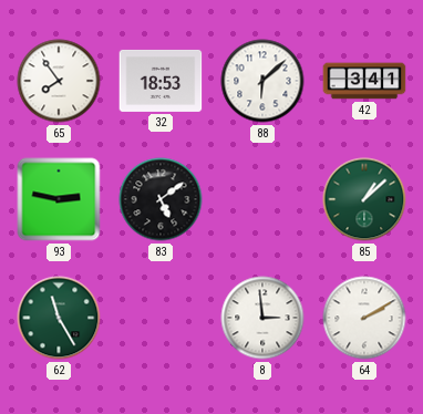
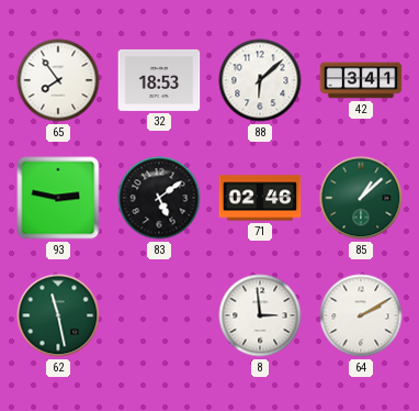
71: none -> 02:46
62: 11:25 -> 11:28
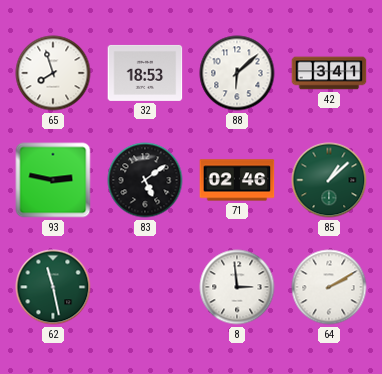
65: 7:54 -> 7:57
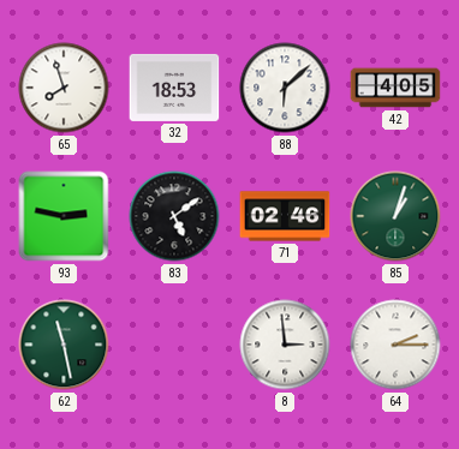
42: 3:41 -> 4:05
85: 1:08 -> 1:03
64: 2:10 -> 2:15
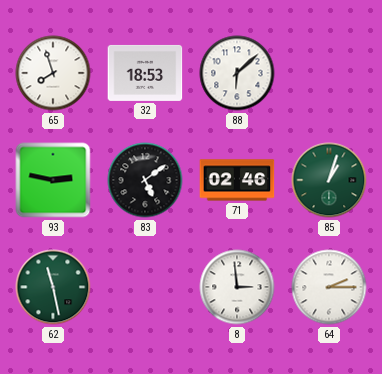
42: 4:05 -> none
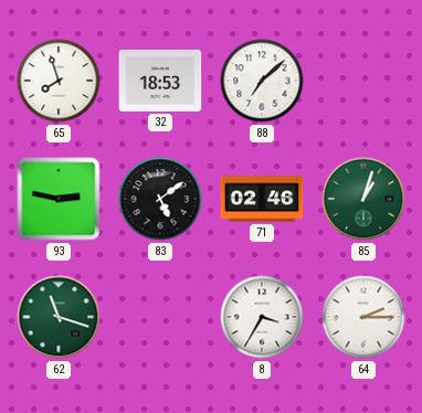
88: 6:08 -> 7:08
62: 11:28 -> 11:18
8: 2:59 -> 3:35
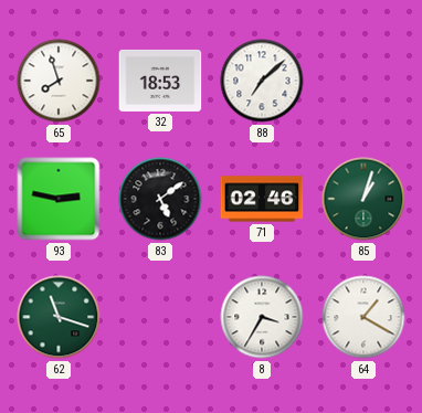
64: 2:15 -> 1:20
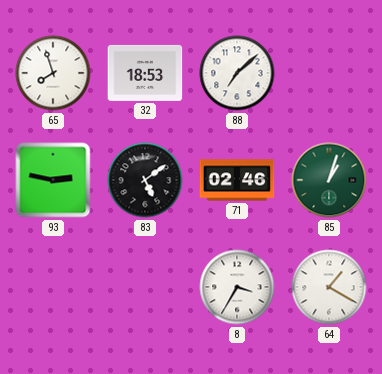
62: 11:18 -> none
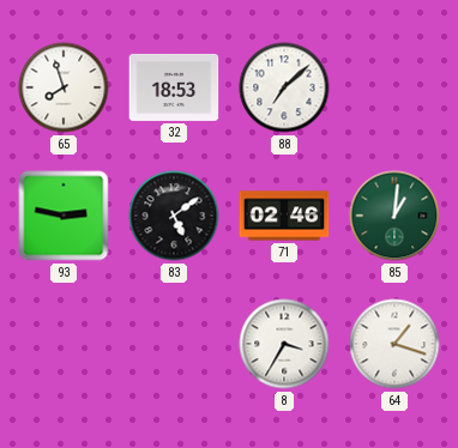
85: 1:03 -> 1:01
64: 1:20 -> 1:18
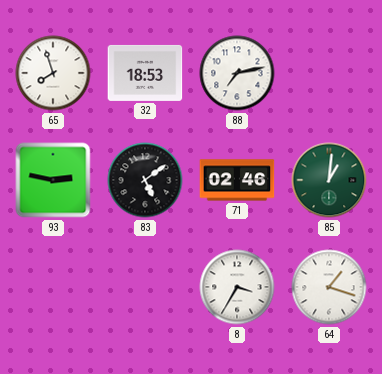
88: 7:08 -> 7:13
